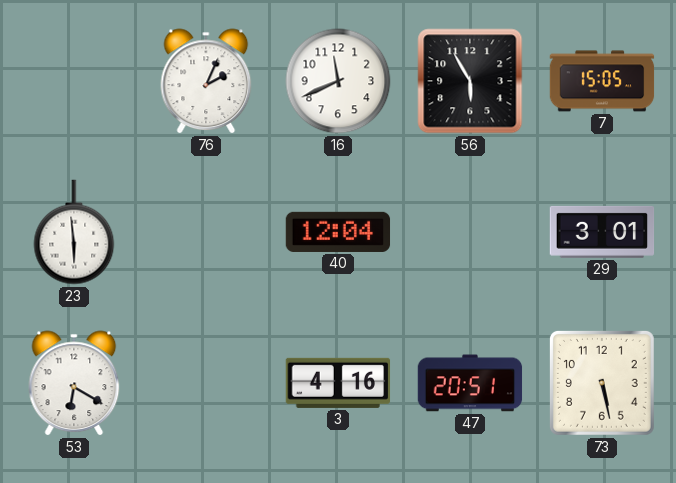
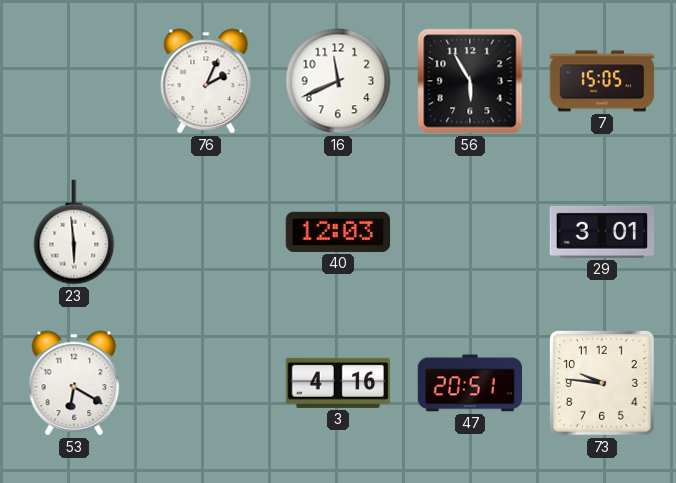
40: 12:04 -> 12:03
73: 5:28 -> 9:46
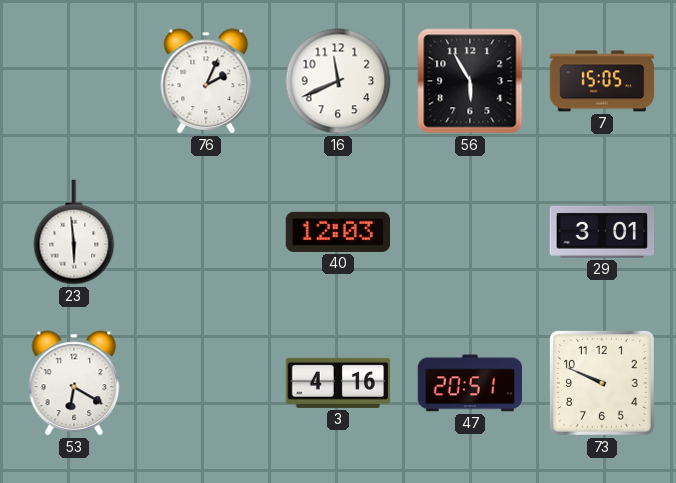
73: 9:46 -> 9:49
